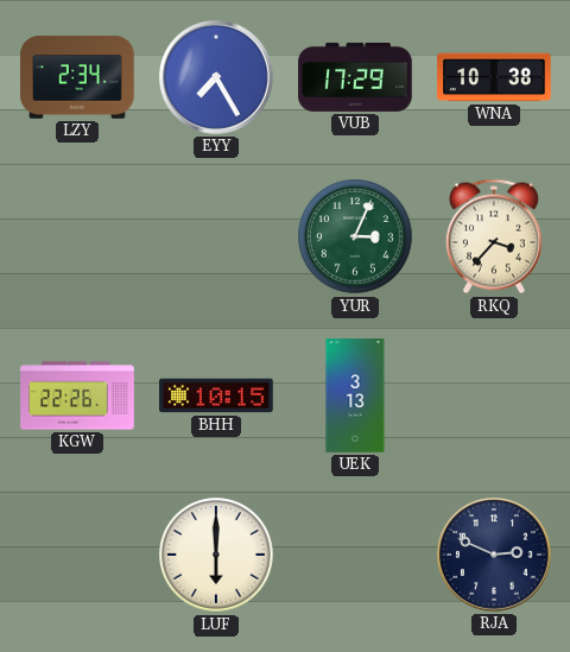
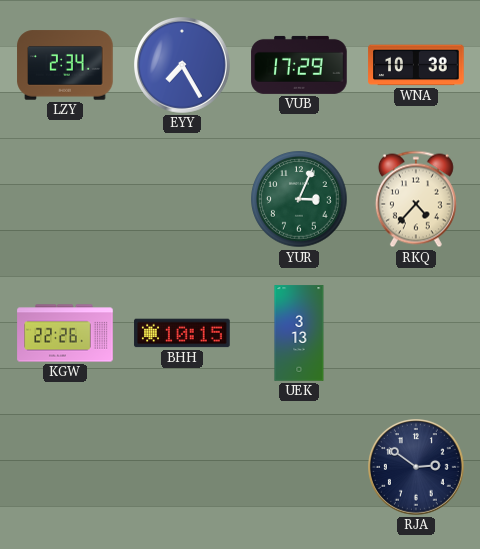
RKQ: 3:37 -> 4:37
LUF: 6:00 -> none
RJA: 2:49 -> 2:51
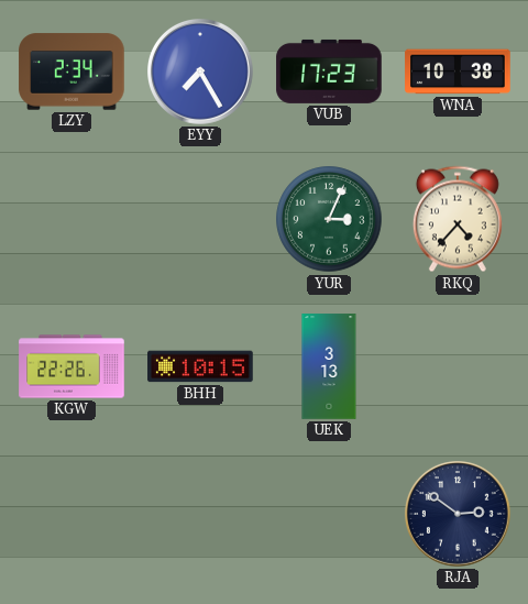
VUB: 17:29 -> 17:23
